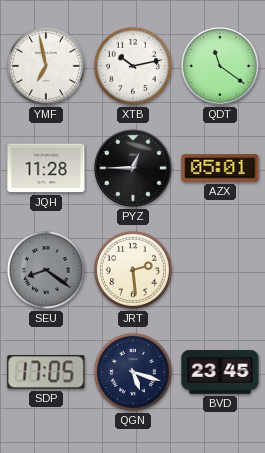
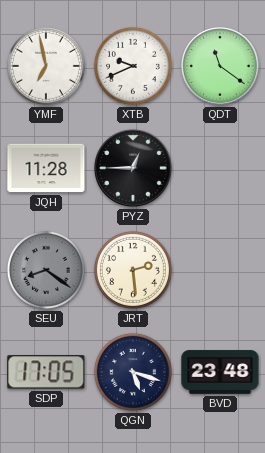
XTB: 10:13 -> 9:41
AZX: 05:01 -> none
BVD: 23:45 -> 23:48
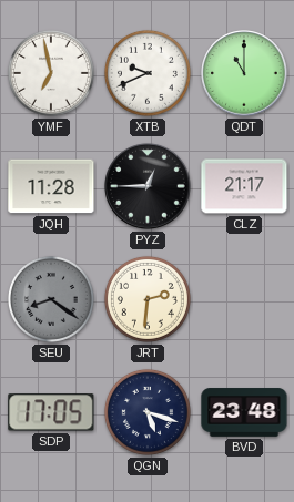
QDT: 11:21 -> 11:00
CLZ: none -> 21:17
JRT: 2:29 -> 2:31
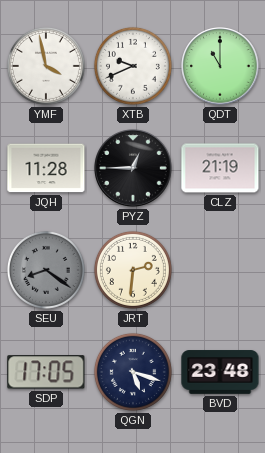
YMF: 6:58 -> 3:58
CLZ: 21:17 -> 21:19
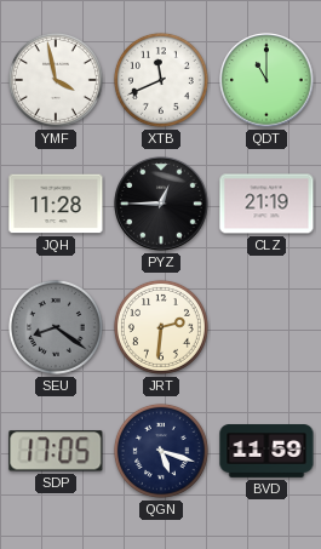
XTB: 9:41 -> 11:41
BVD: 23:48 -> 11:59
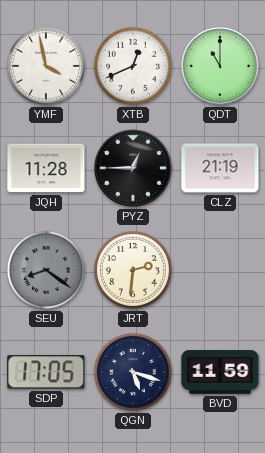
XTB: 11:41 -> 12:41
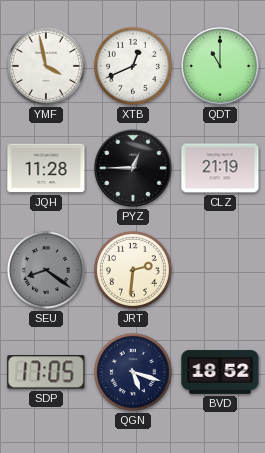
BVD: 11:59 -> 18:52
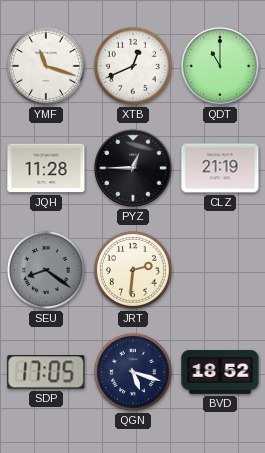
YMF: 3:58 -> 11:18
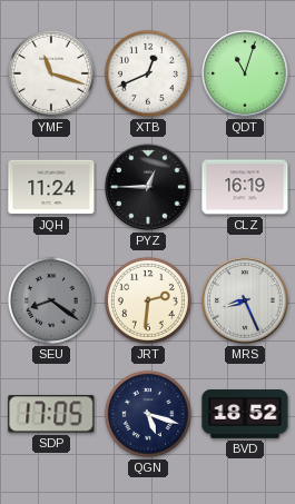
QDT: 11:00 -> 11:03
JQH: 11:28 -> 11:24
CLZ: 21:19 -> 16:19
MRS: none -> 8:26
